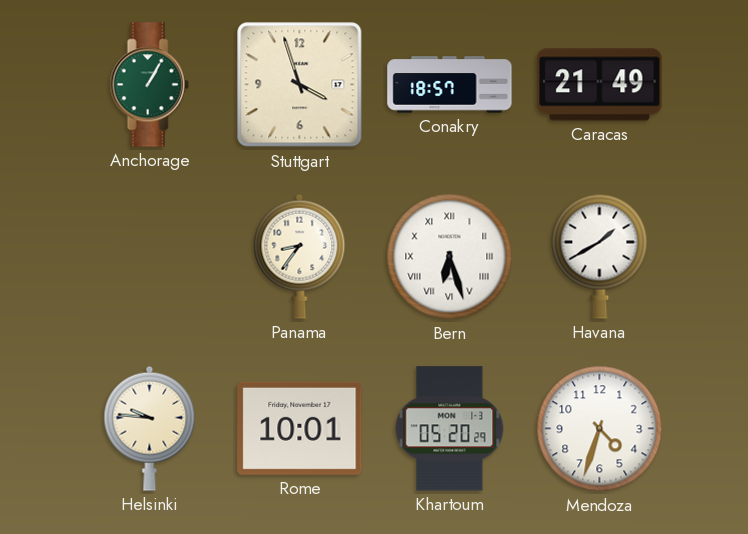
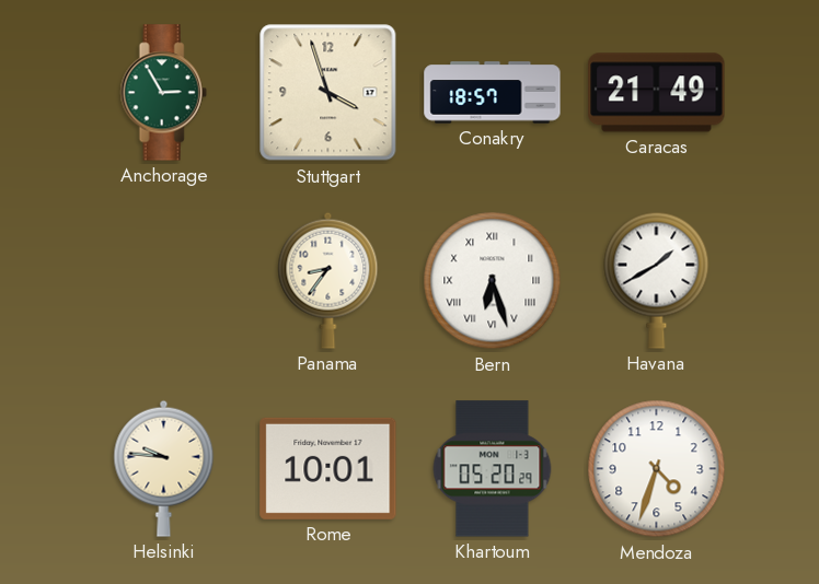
Anchorage: 1:05 -> 2:55
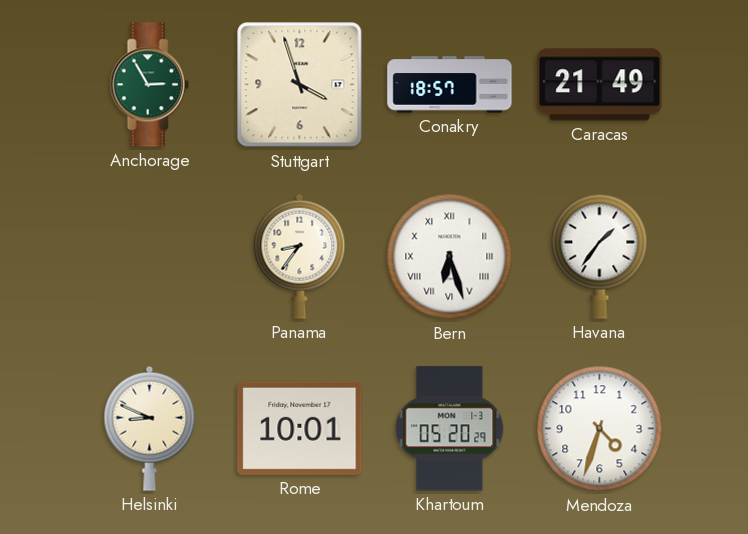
Havana: 1:40 -> 1:36
Helsinki: 9:46 -> 8:49
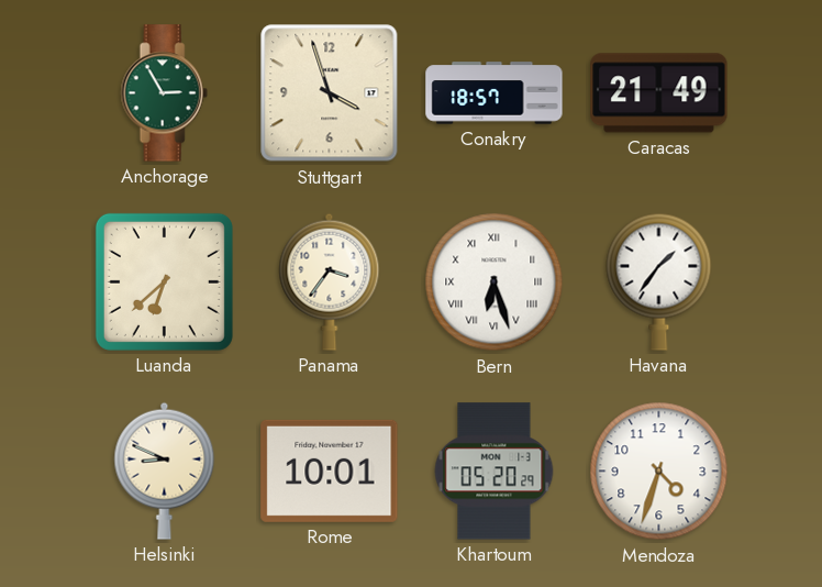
Luanda: none -> 6:38
Panama: 8:36 -> 3:36
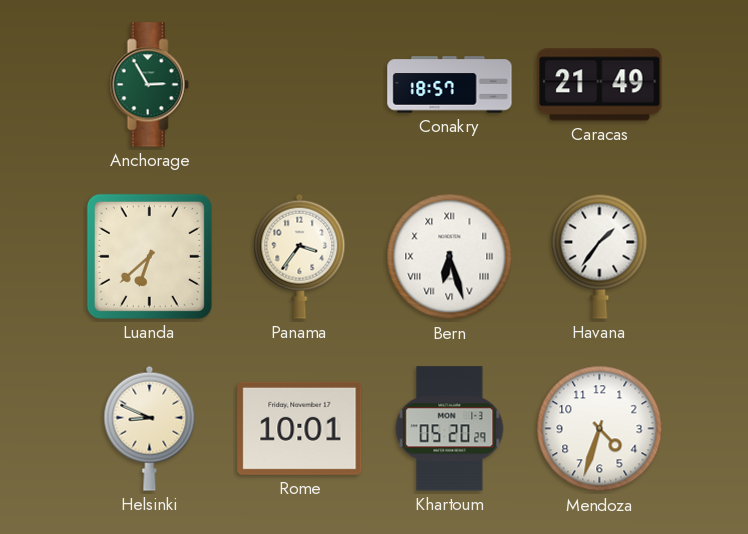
Stuttgart: 3:57 -> none
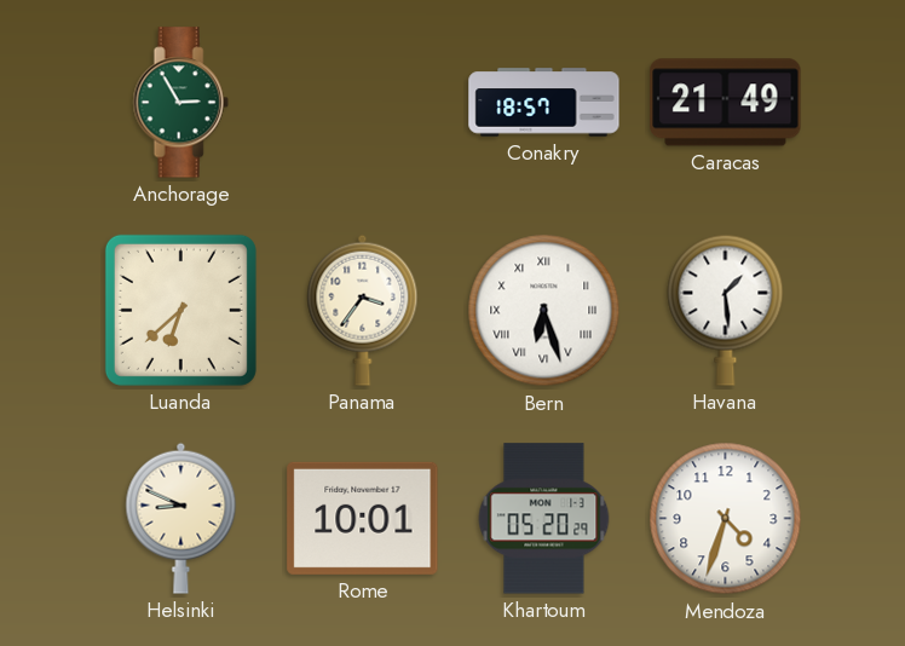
Havana: 1:36 -> 1:29
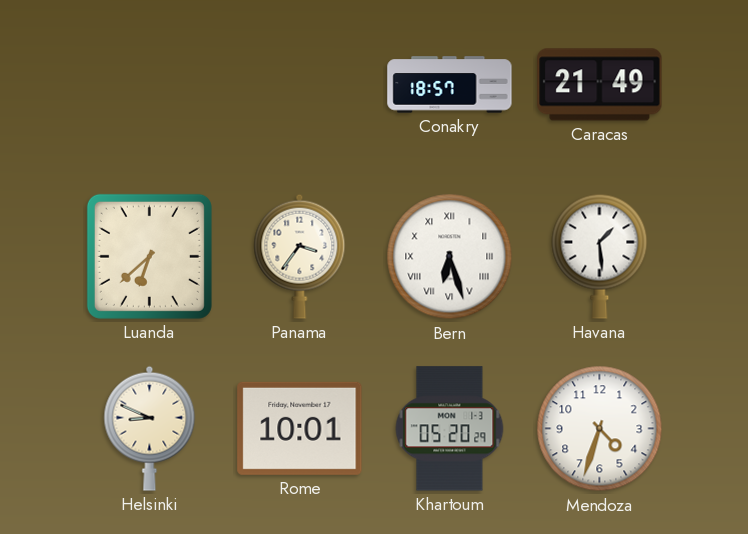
Anchorage: 2:55 -> none
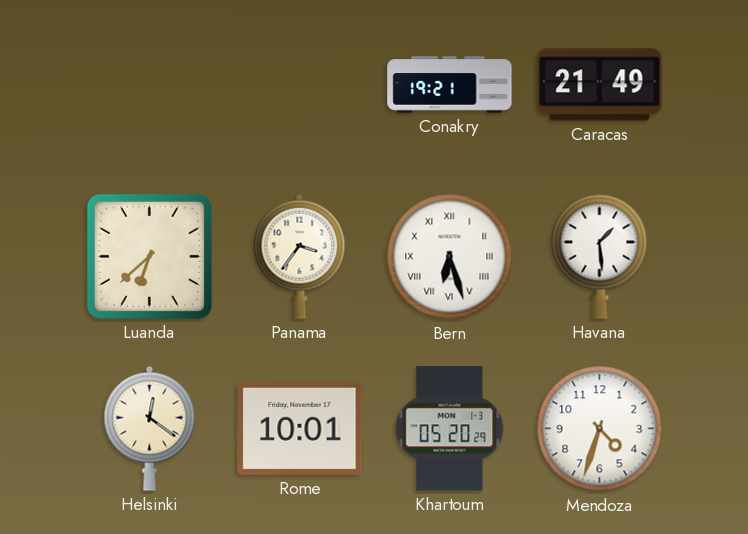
Conakry: 18:57 -> 19:21
Helsinki: 8:49 -> 12:21
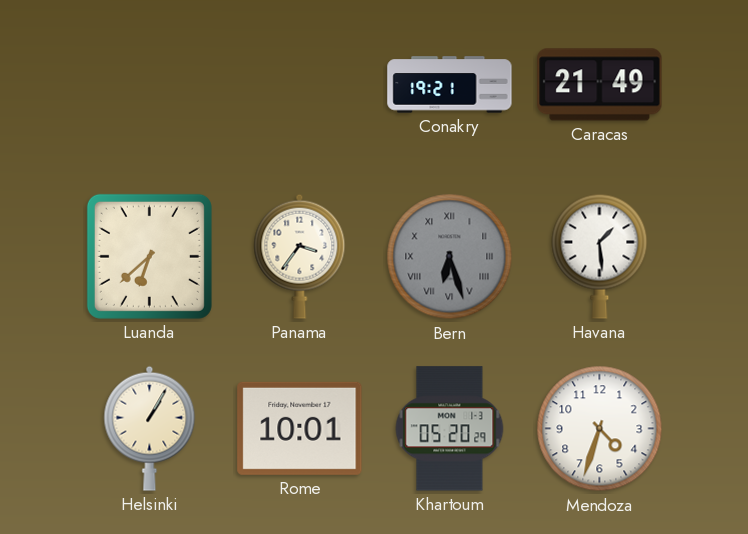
Bern dial: white -> grey
Helsinki: 12:21 -> 1:05
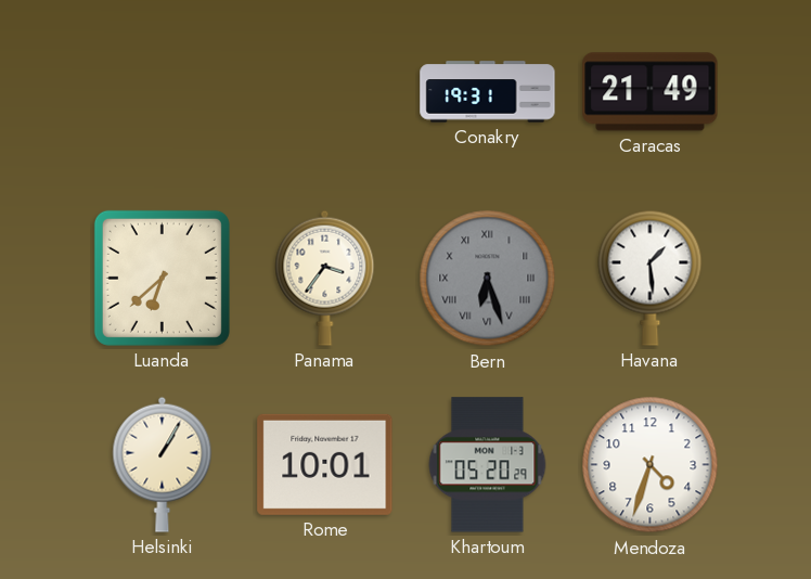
Conakry: 19:21 -> 19:31
